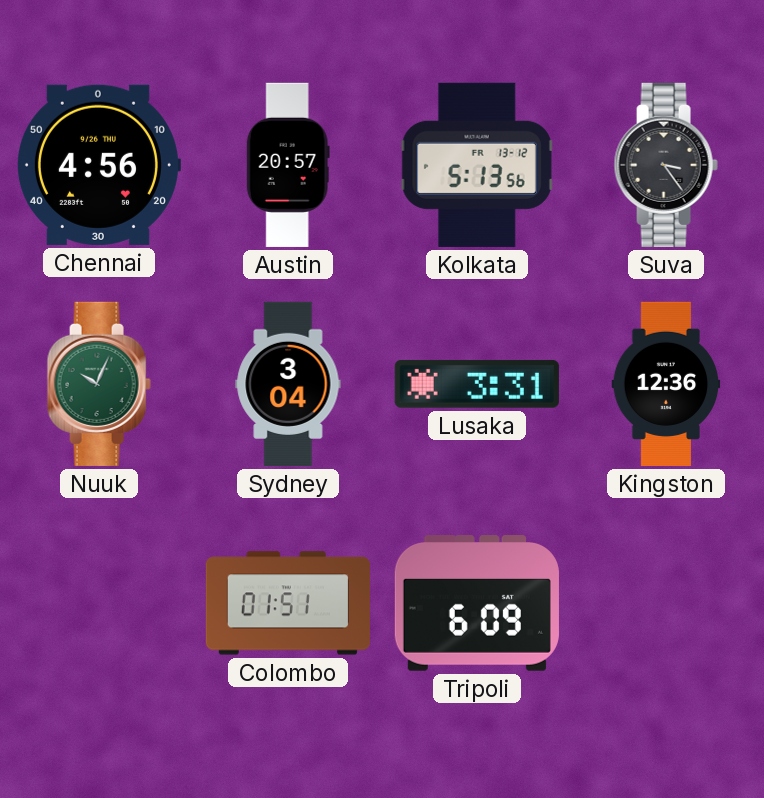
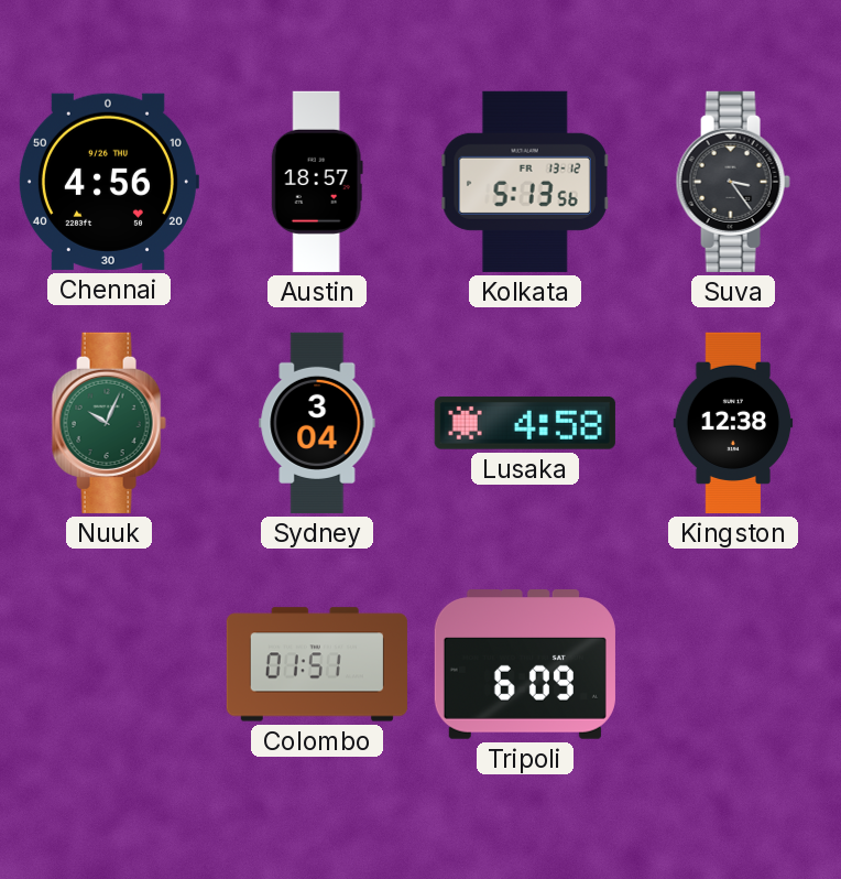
Austin: 20:57 -> 18:57
Lusaka: 3:31 -> 4:58
Kingston: 12:36 -> 12:38
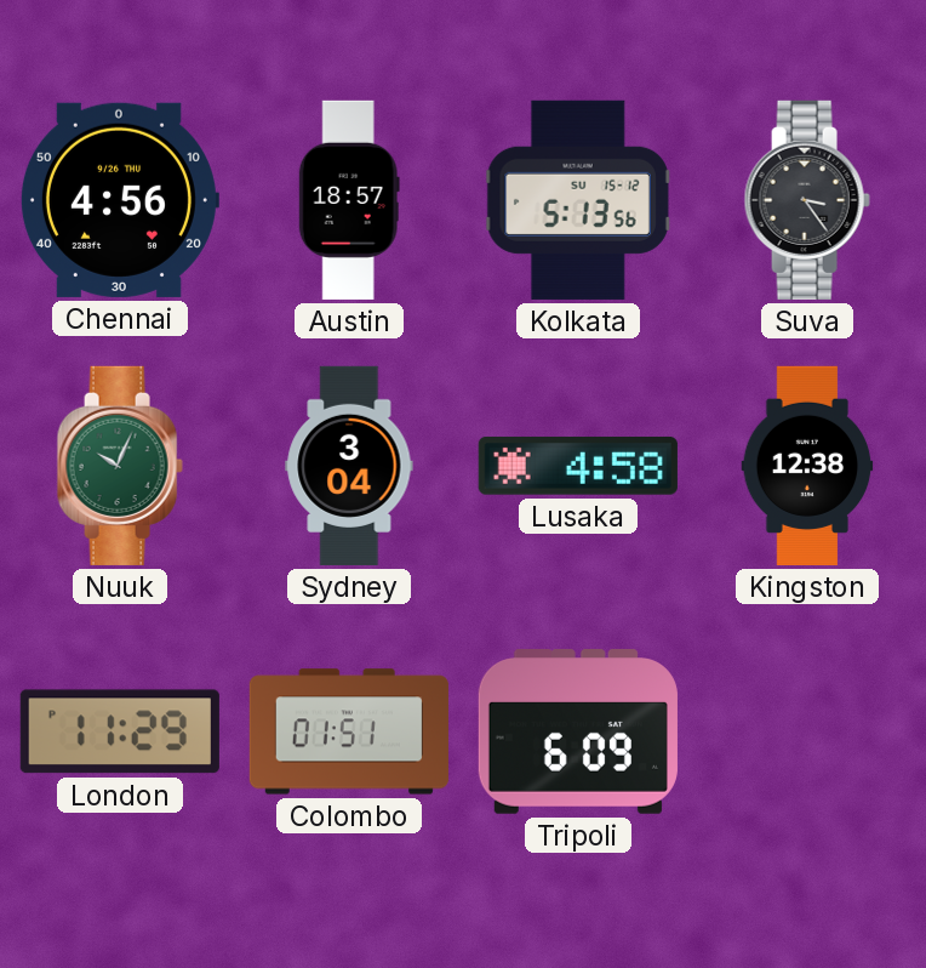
Kolkata date: FR 13-12 -> SU 15-12
London: none -> 11:29
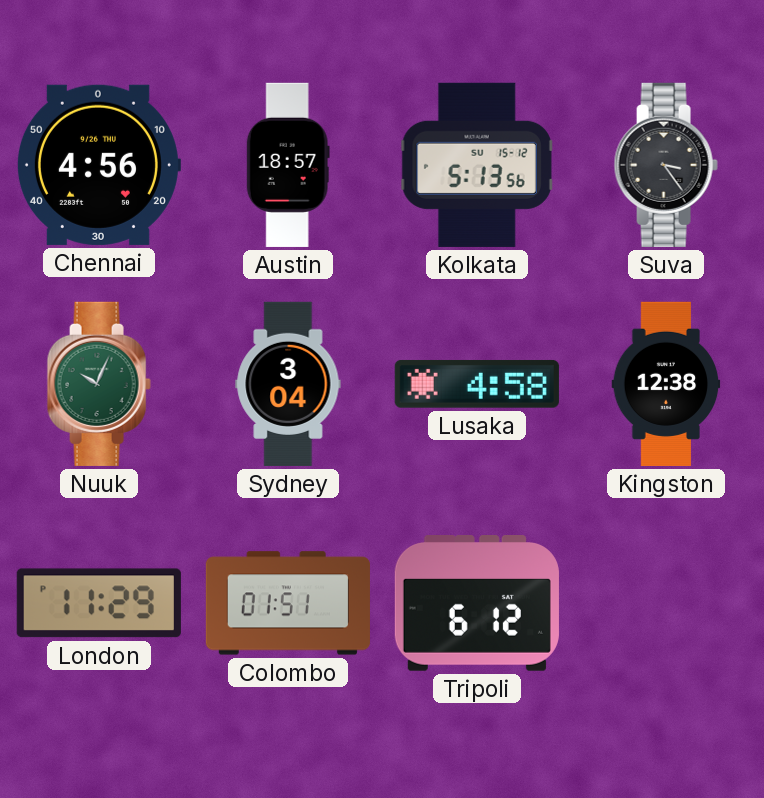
Tripoli: 6:09 -> 6:12
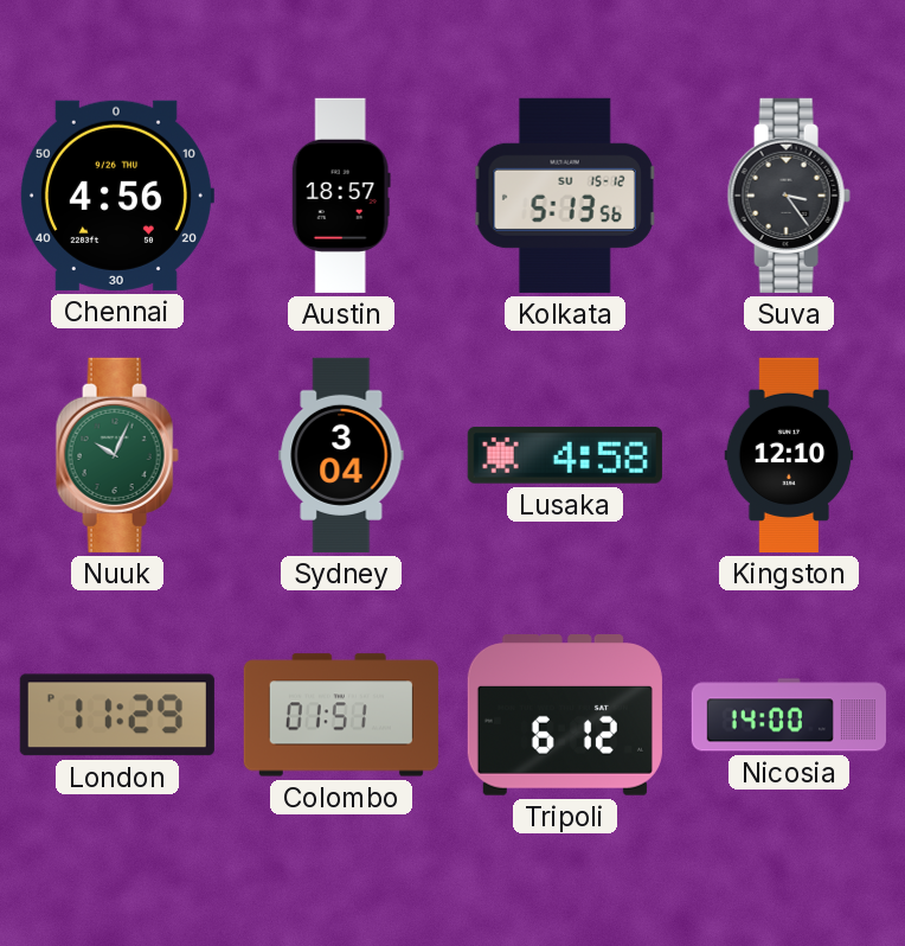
Kingston: 12:38 -> 12:10
Nicosia: none -> 14:00
